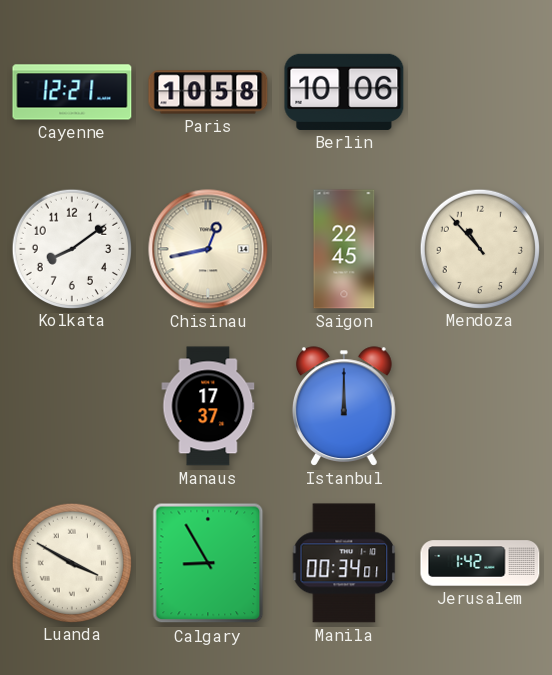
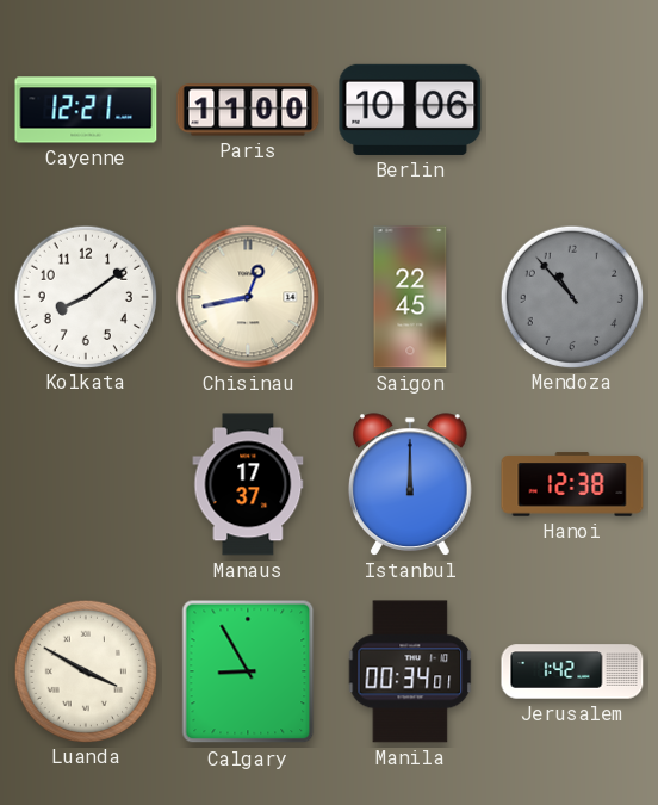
Paris: 10:58 -> 11:00
Mendoza dial: cream -> grey
Hanoi: none -> 12:38
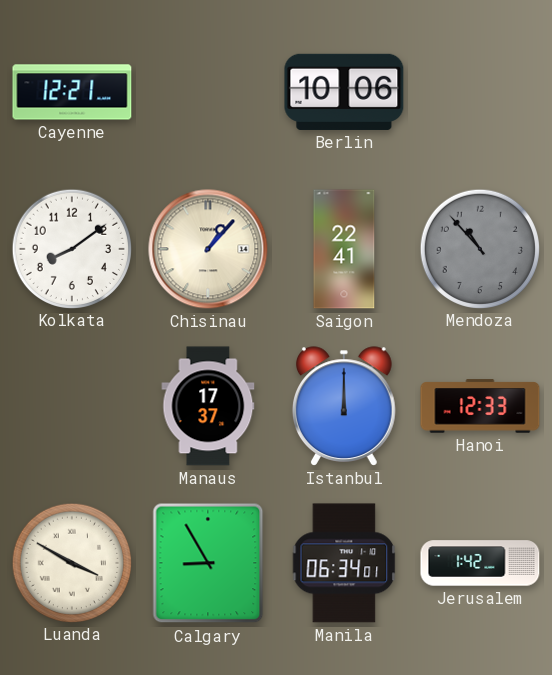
Paris: 11:00 -> none
Chisinau: 12:43 -> 1:07
Saigon: 22:45 -> 22:41
Hanoi: 12:38 -> 12:33
Manila: 00:34 -> 06:34
